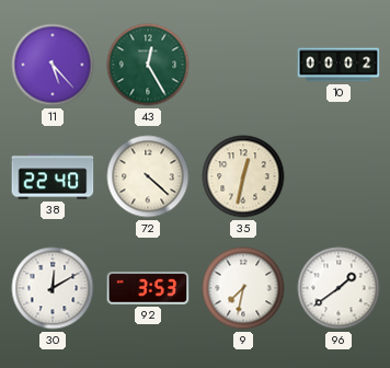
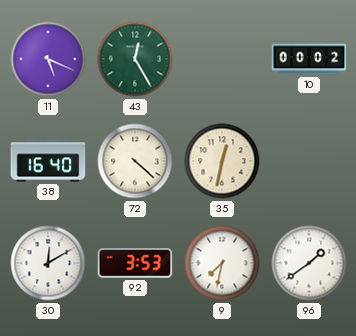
11: 5:23 -> 5:19
38: 22:40 -> 16:40
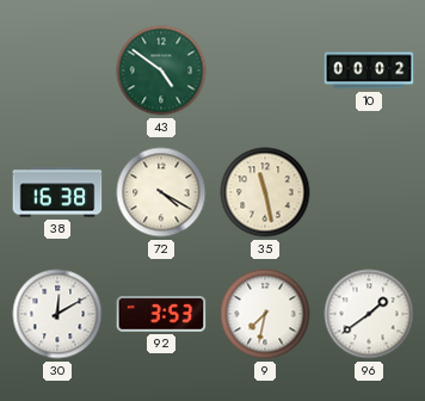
11: 5:19 -> none
43: 12:25 -> 4:51
38: 16:40 -> 16:38
72: 4:22 -> 4:20
35: 12:32 -> 11:28
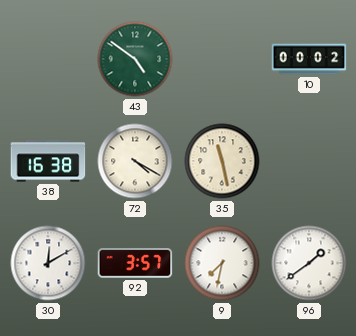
92: 3:53 -> 3:57
